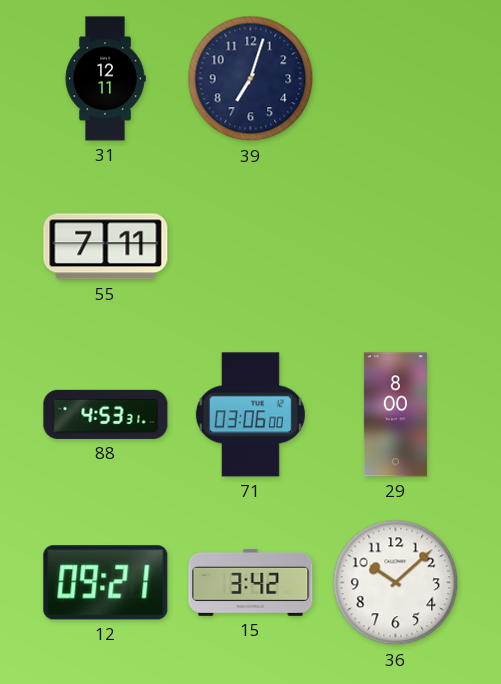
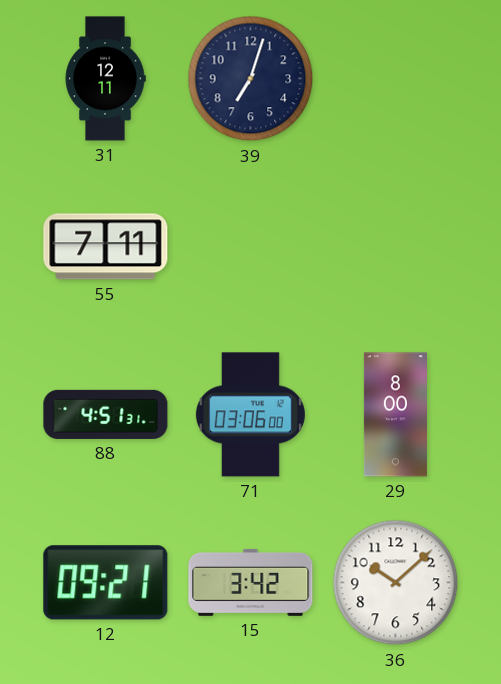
88: 4:53 -> 4:51
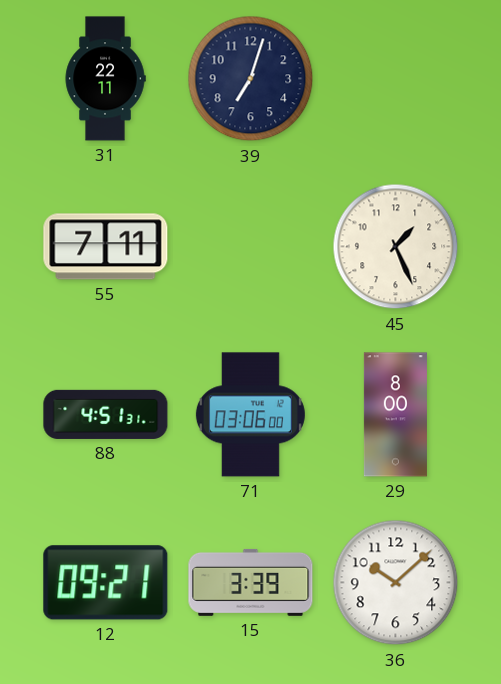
31: 12:11 -> 22:11
45: none -> 1:26
15: 3:42 -> 3:39
